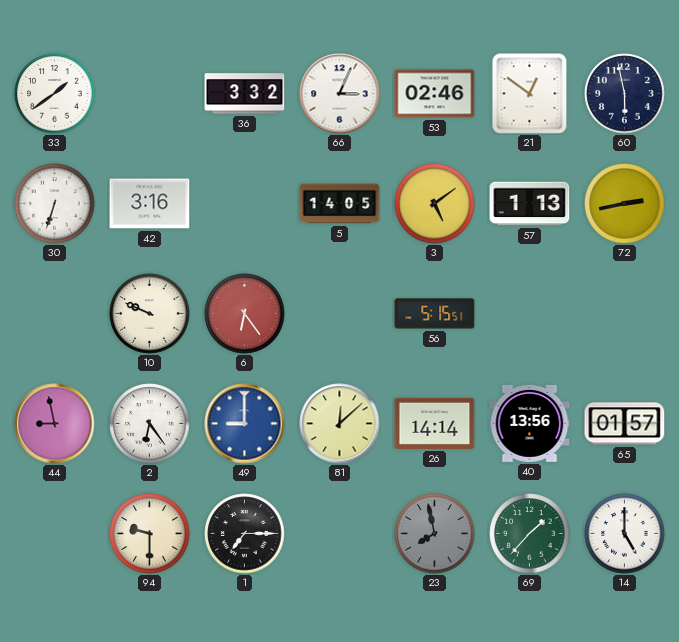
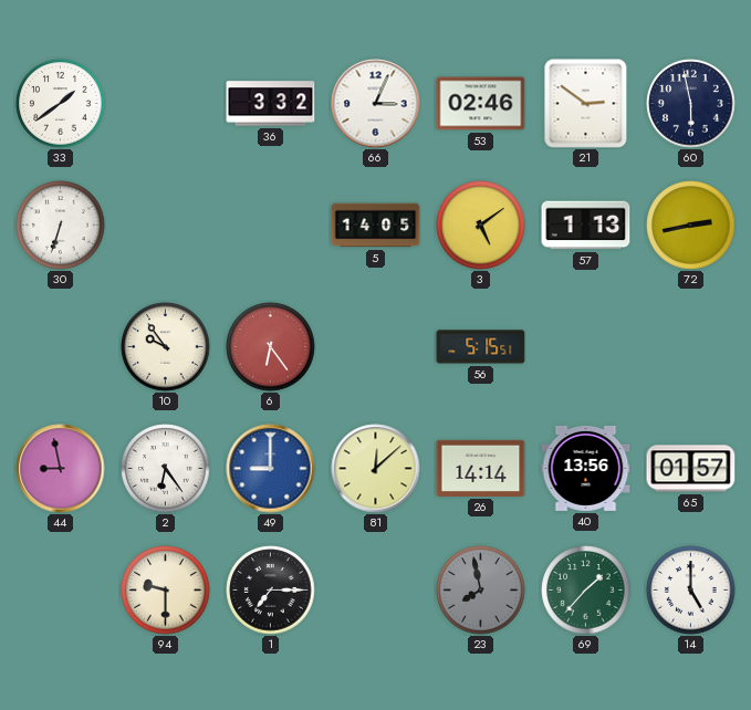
21: 12:51 -> 2:51
42: 3:16 -> none
10: 9:49 -> 9:54
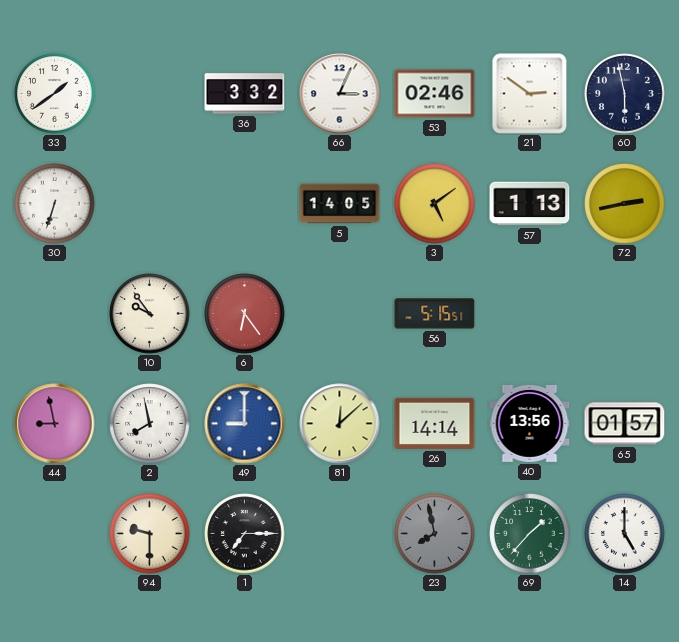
2: 6:24 -> 7:58
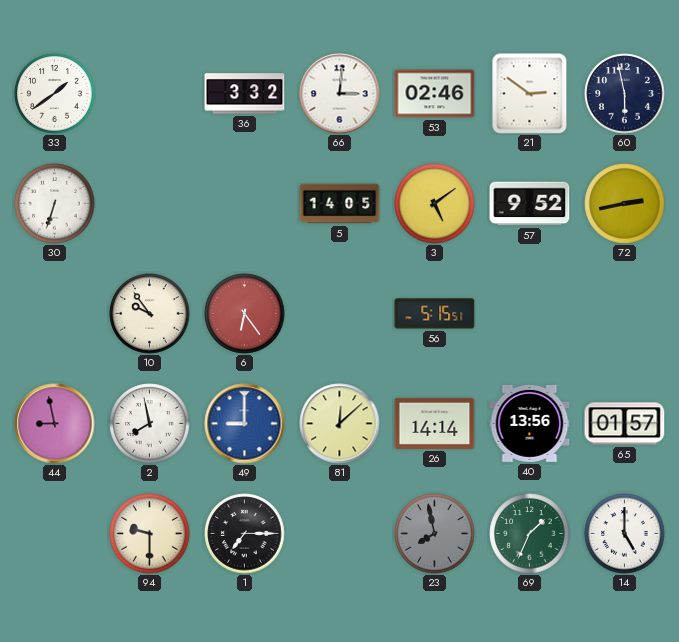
66: 3:04 -> 3:01
57: 1:13 -> 9:52
69: 1:37 -> 1:34
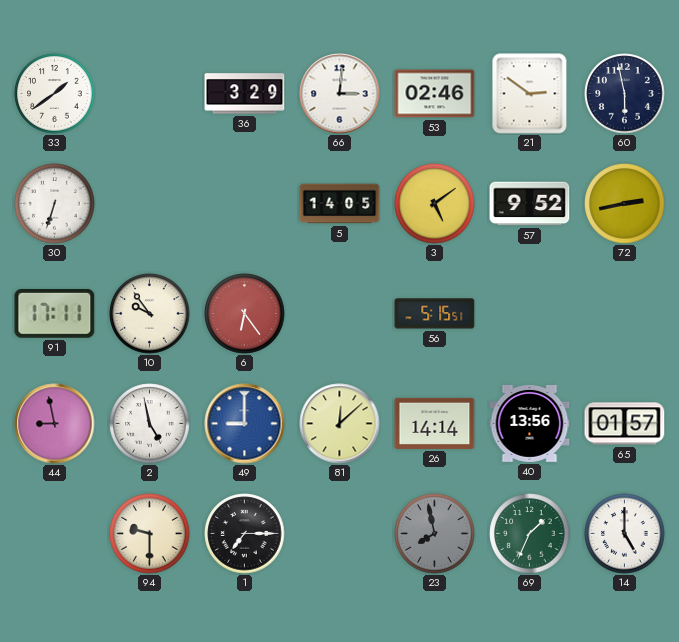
36: 3:32 -> 3:29
91: none -> 17:11
2: 7:58 -> 4:58
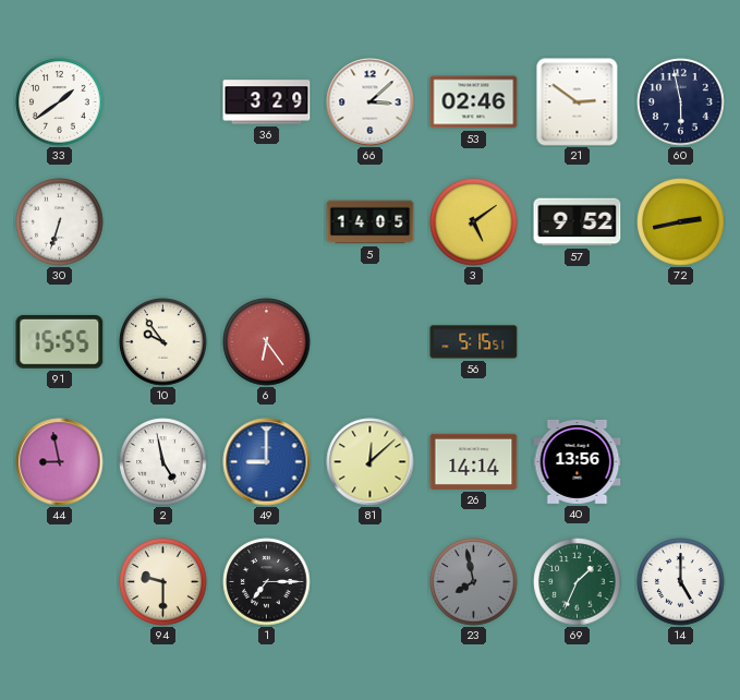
66: 3:01 -> 3:08
91: 17:11 -> 15:55
65: 01:57 -> none
